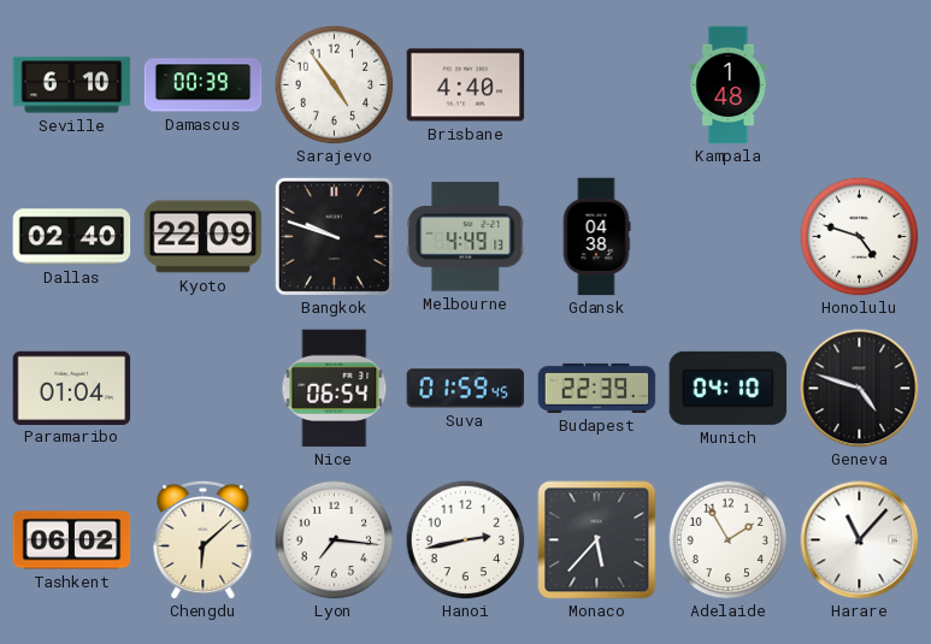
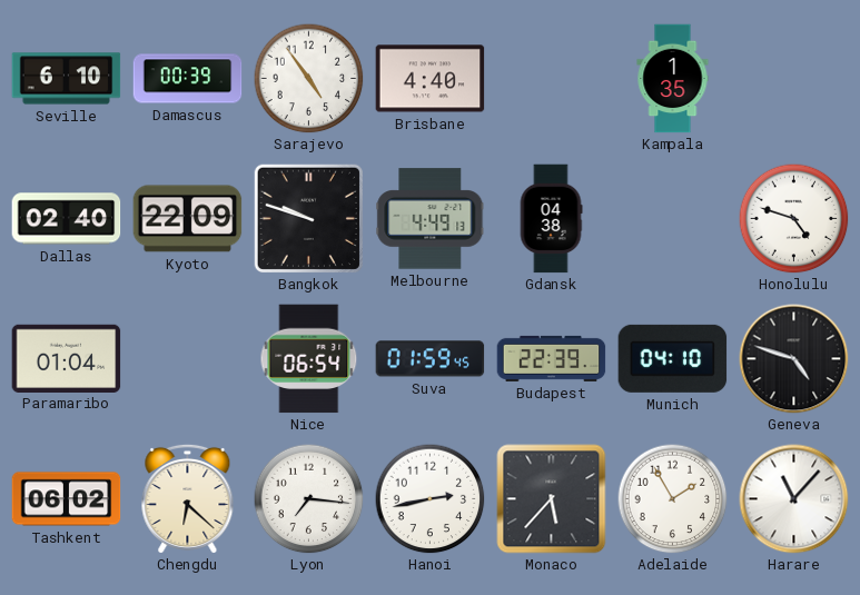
Kampala: 1:48 -> 1:35
Chengdu: 6:08 -> 6:22
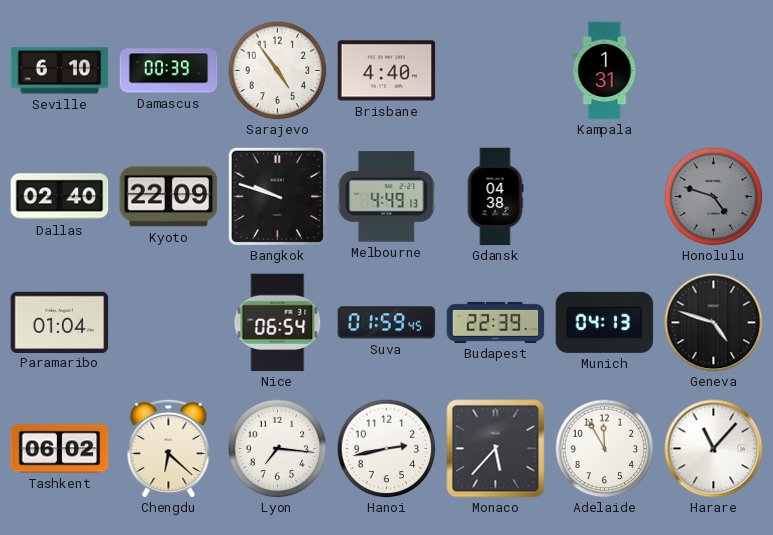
Kampala: 1:35 -> 1:31
Honolulu dial: white -> grey
Munich: 04:10 -> 04:13
Adelaide: 1:55 -> 11:55
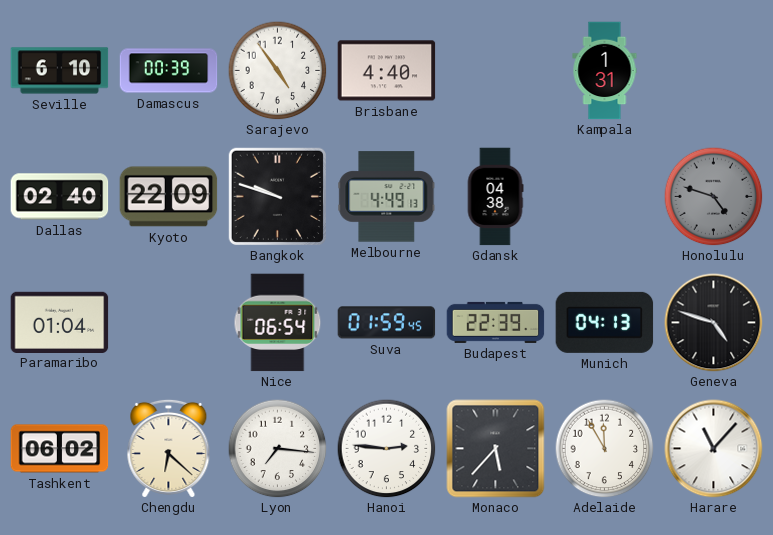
Hanoi: 2:43 -> 2:46
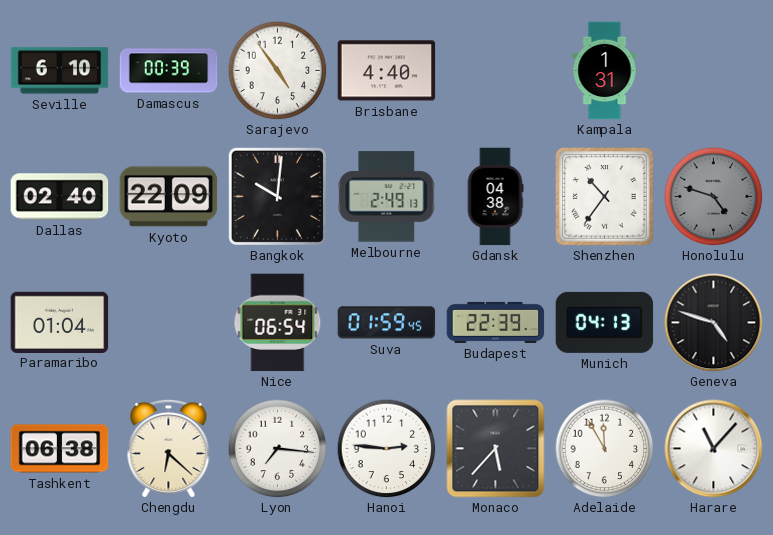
Bangkok: 9:48 -> 10:01
Melbourne: 4:49 -> 2:49
Shenzhen: none -> 10:36
Tashkent: 06:02 -> 06:38
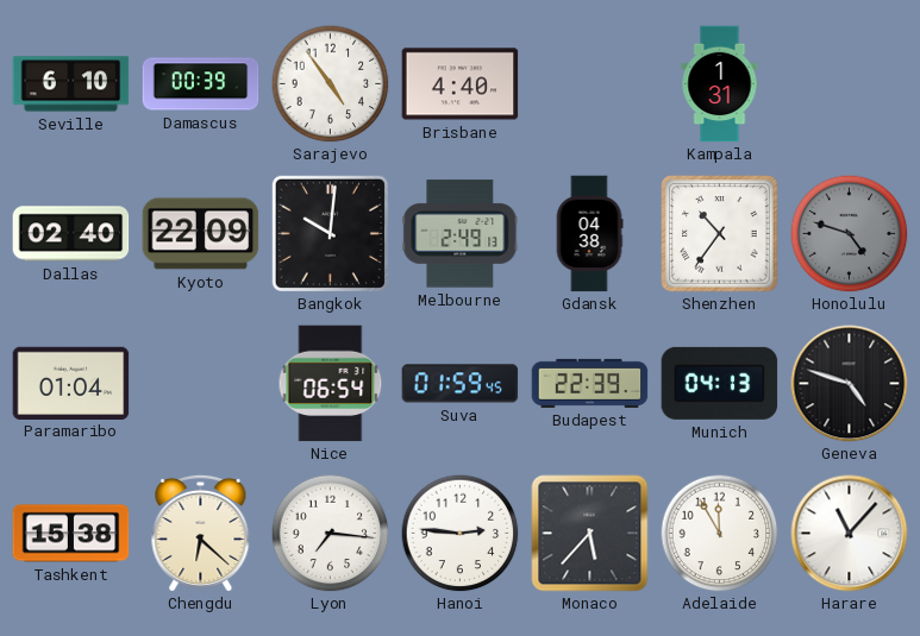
Tashkent: 06:38 -> 15:38
